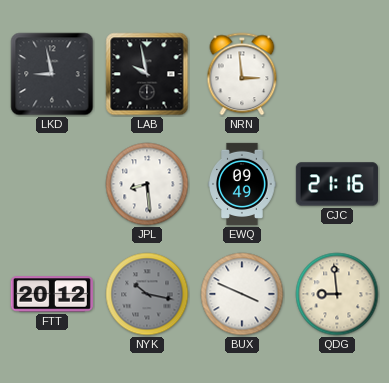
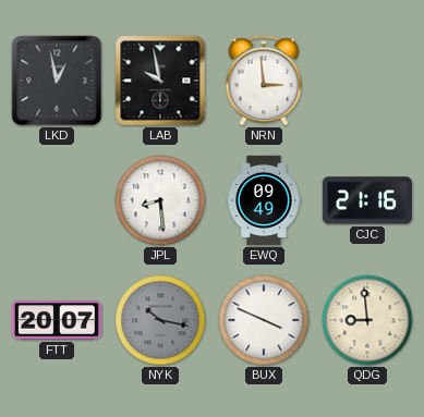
LKD: 8:58 -> 12:58
FTT: 20:12 -> 20:07
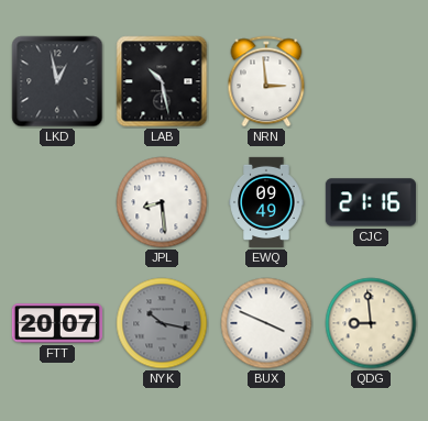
LAB: 9:58 -> 10:28
